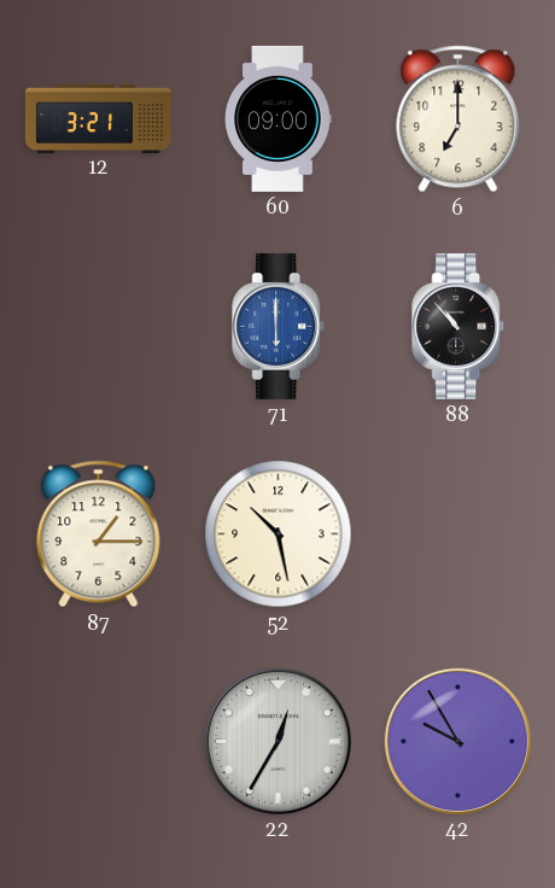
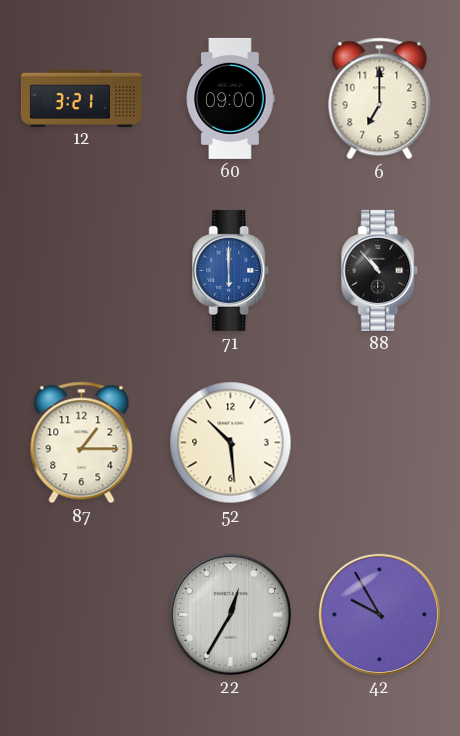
52: 10:28 -> 10:29
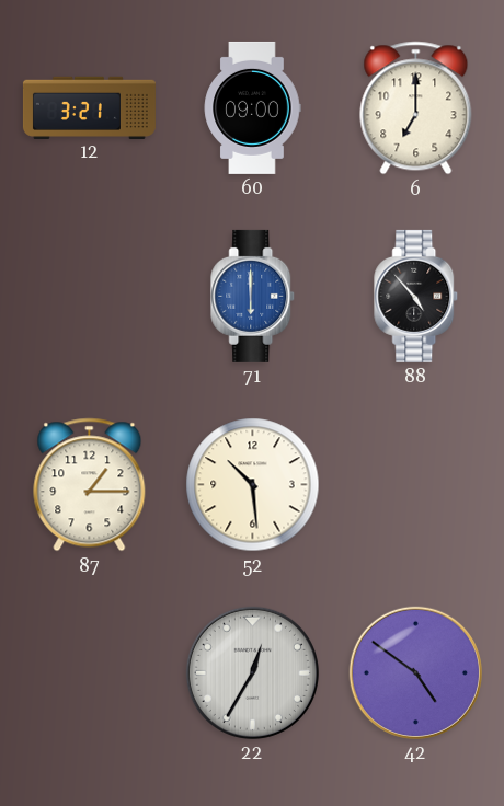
88: 10:53 -> 4:53
42: 9:55 -> 4:51
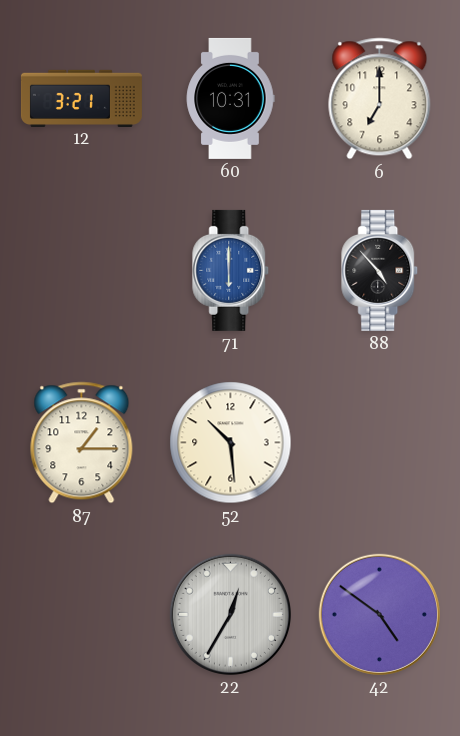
60: 09:00 -> 10:31
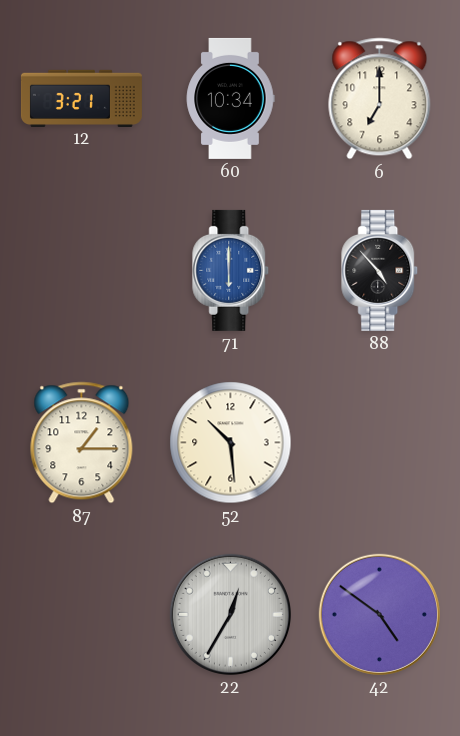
60: 10:31 -> 10:34
